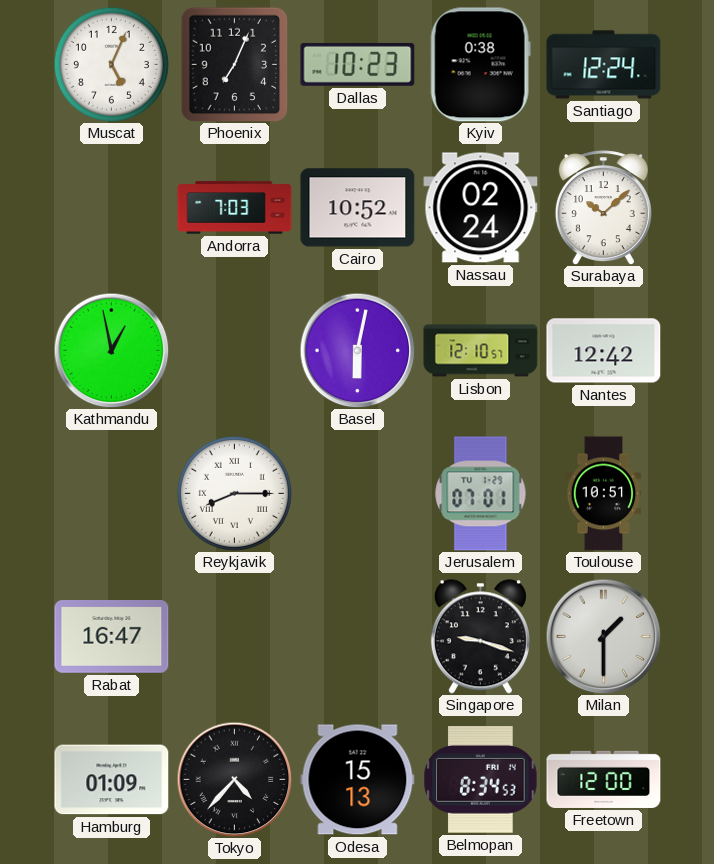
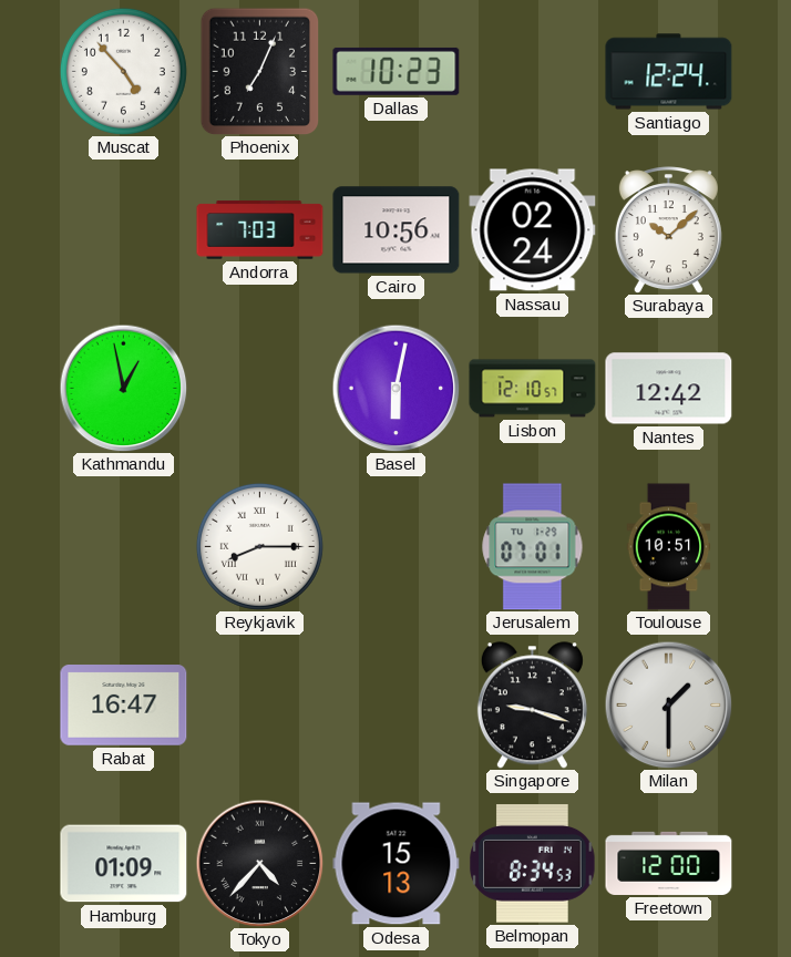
Muscat: 5:04 -> 4:53
Kyiv: 0:38 -> none
Cairo: 10:52 -> 10:56
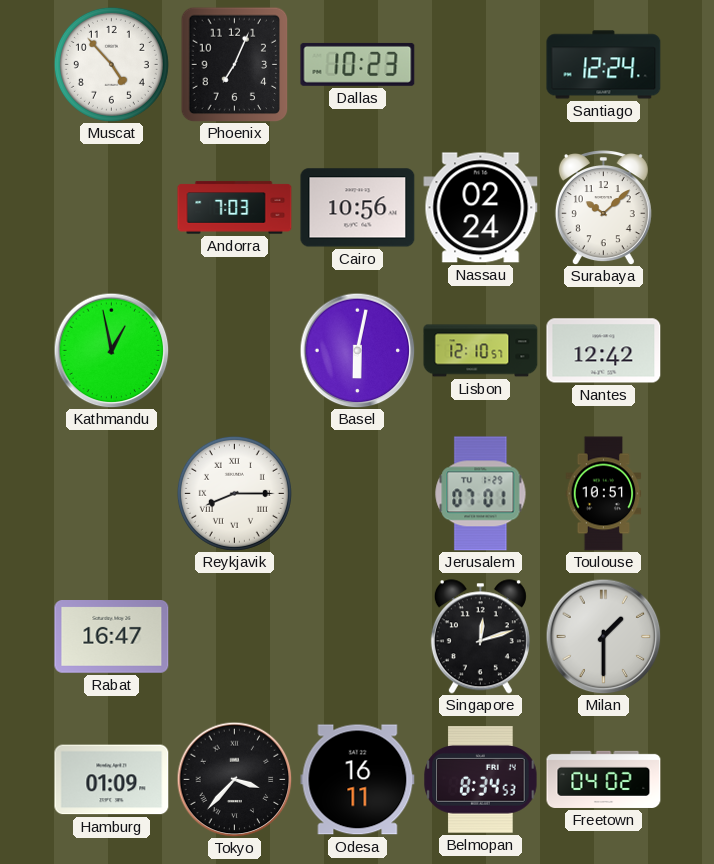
Singapore: 9:18 -> 12:12
Tokyo: 4:37 -> 3:37
Odesa: 15:13 -> 16:11
Freetown: 12:00 -> 04:02
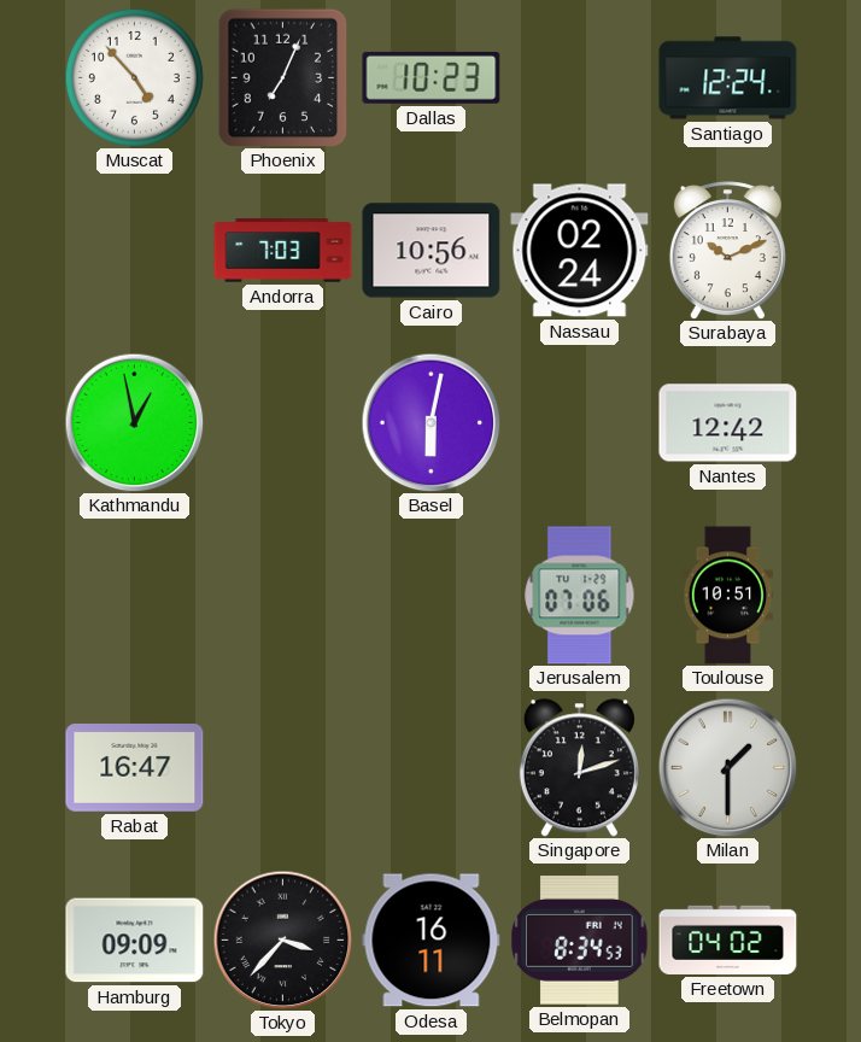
Surabaya: 10:08 -> 10:11
Lisbon: 12:10 -> none
Reykjavik: 8:15 -> none
Jerusalem: 07:01 -> 07:06
Hamburg: 01:09 -> 09:09
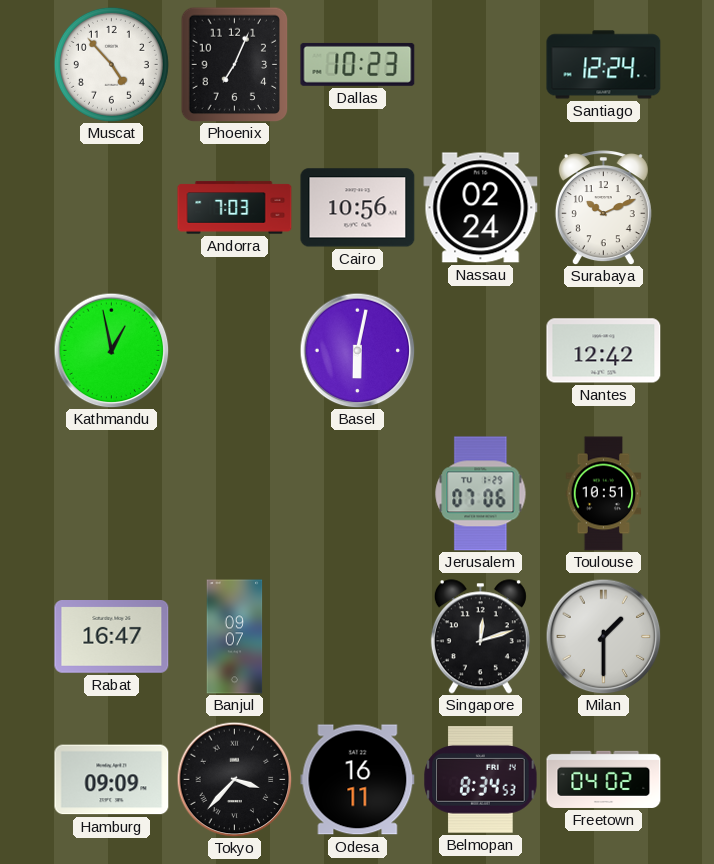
Banjul: none -> 09:07
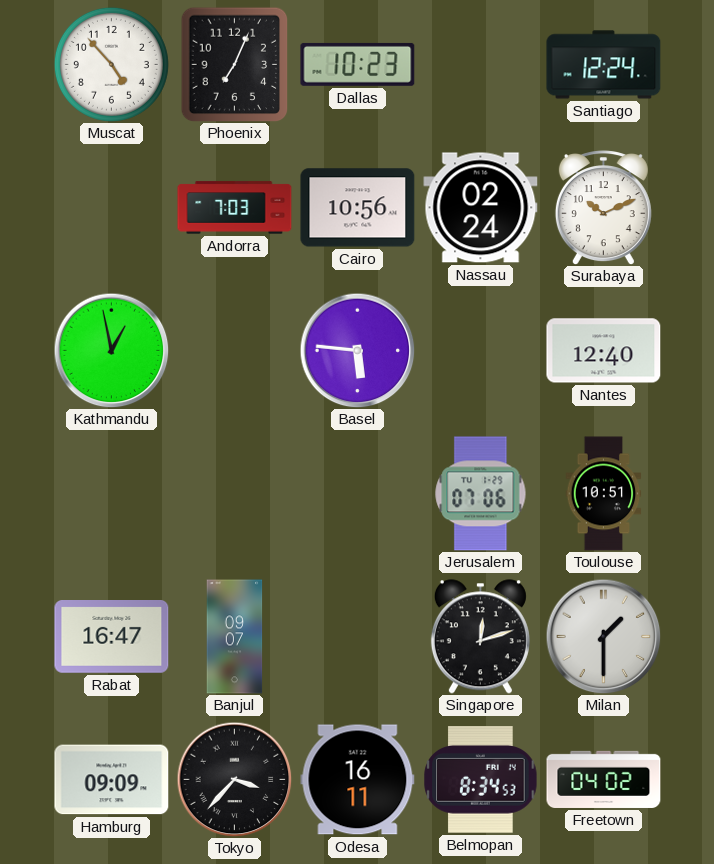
Basel: 6:02 -> 5:46
Nantes: 12:42 -> 12:40
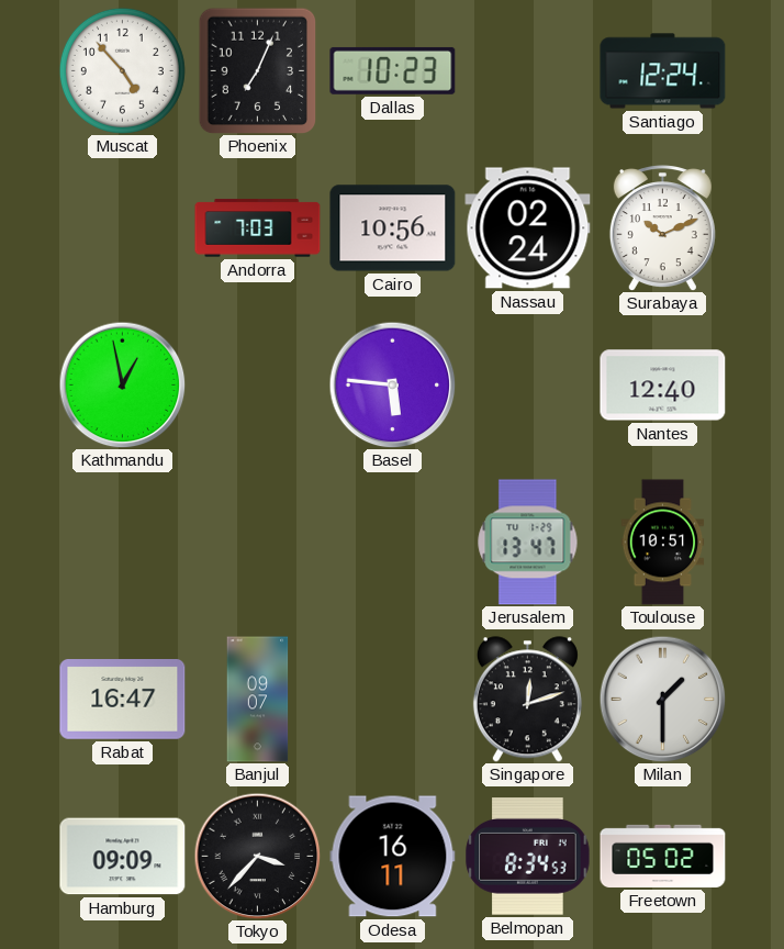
Jerusalem: 07:06 -> 13:47
Freetown: 04:02 -> 05:02
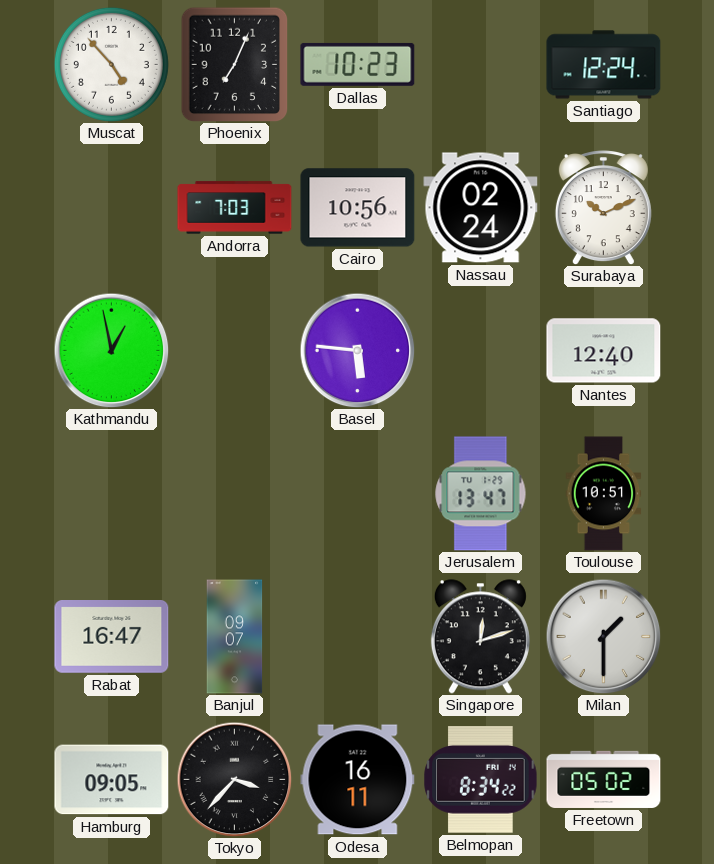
Hamburg: 09:09 -> 09:05
Belmopan: 8:34:53 -> 8:34:22
